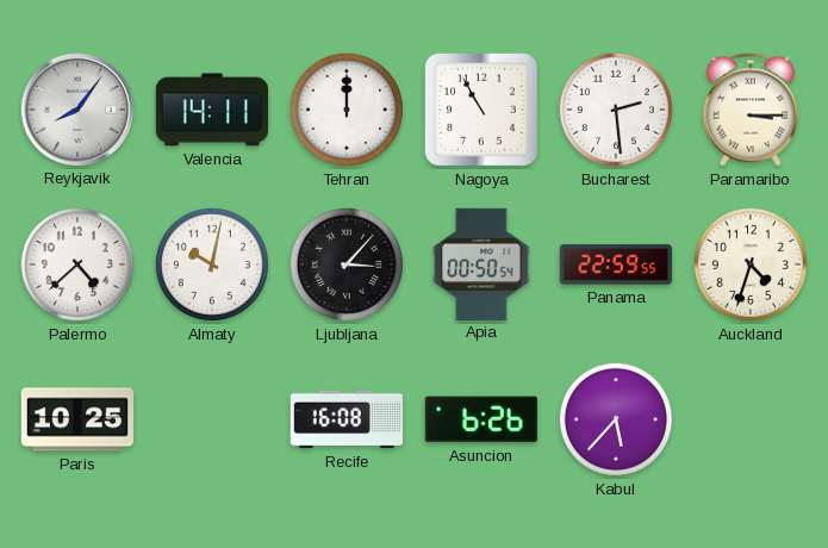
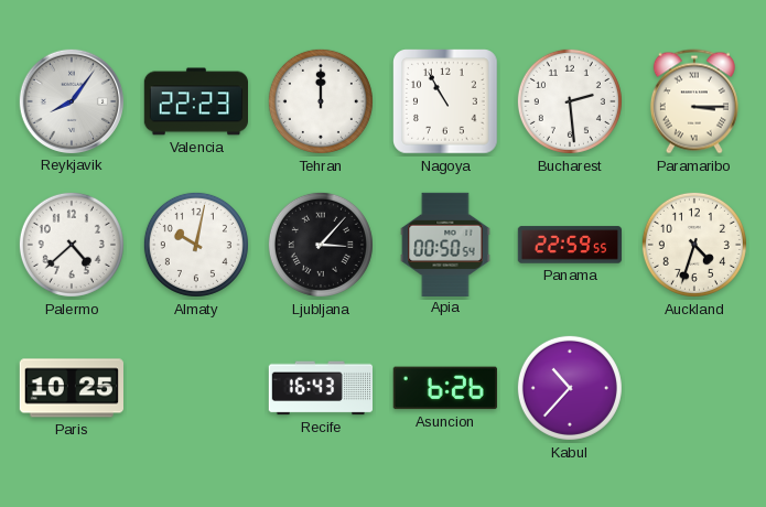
Valencia: 14:11 -> 22:23
Recife: 16:08 -> 16:43
Kabul: 5:37 -> 10:37
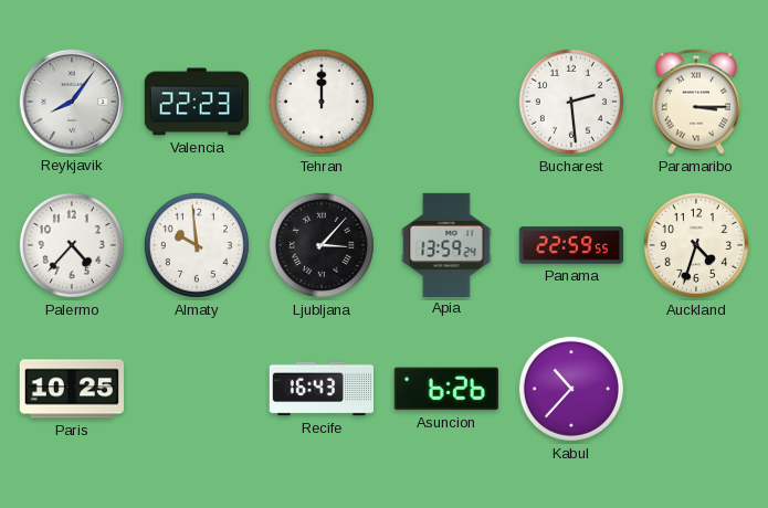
Nagoya: 10:55 -> none
Palermo: 4:38 -> 4:37
Almaty: 10:02 -> 9:59
Apia: 00:50 -> 13:59
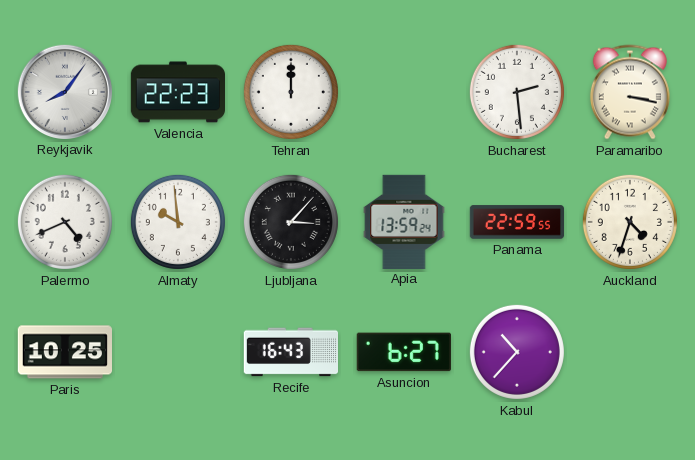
Paramaribo: 3:15 -> 3:17
Palermo: 4:37 -> 4:41
Asuncion: 6:26 -> 6:27
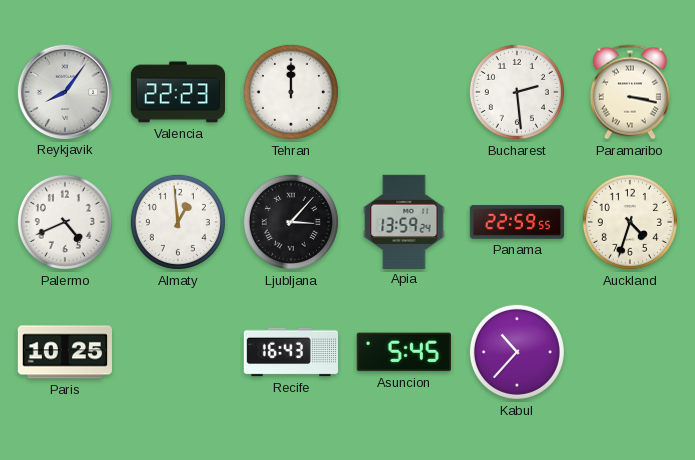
Almaty: 9:59 -> 12:59
Asuncion: 6:27 -> 5:45
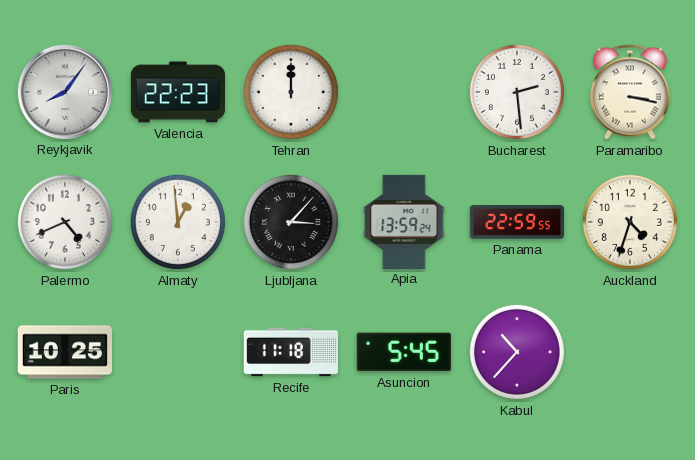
Recife: 16:43 -> 11:18
